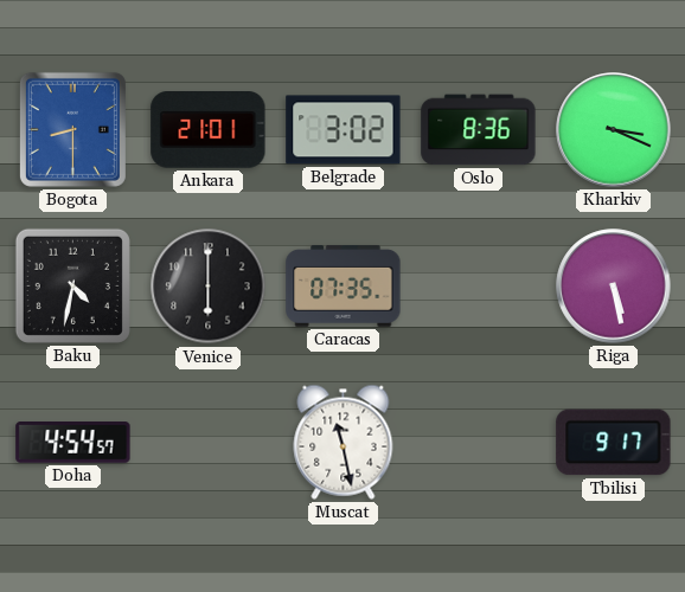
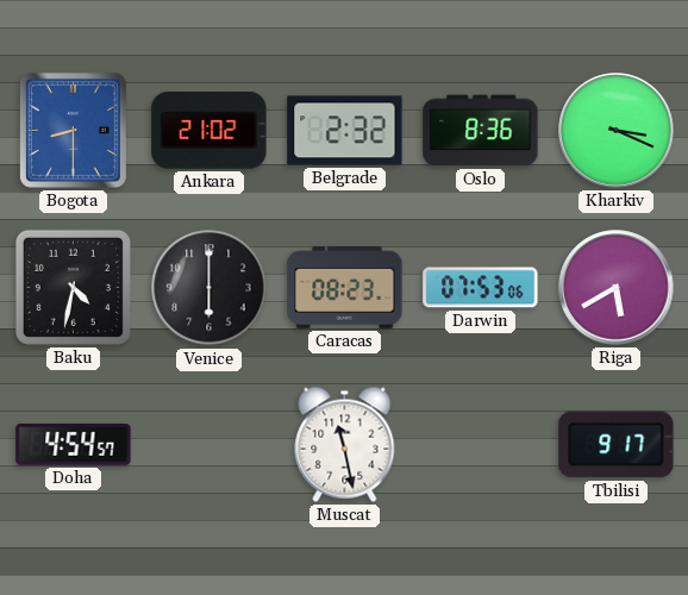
Ankara: 21:01 -> 21:02
Belgrade: 3:02 -> 2:32
Caracas: 07:35 -> 08:23
Darwin: none -> 07:53
Riga: 5:28 -> 5:40
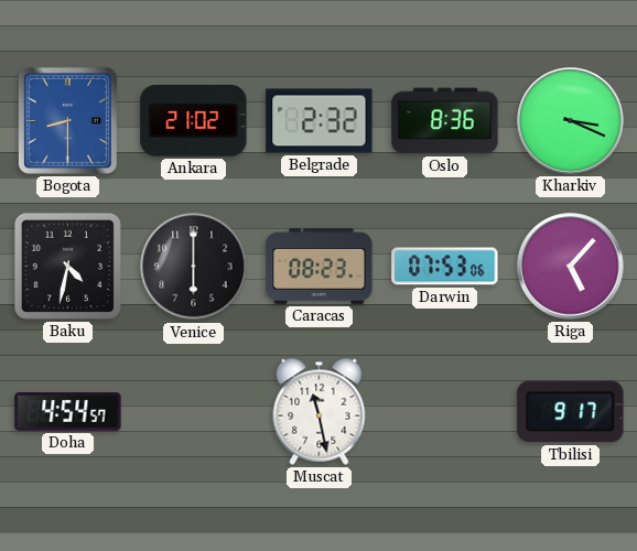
Riga: 5:40 -> 5:07
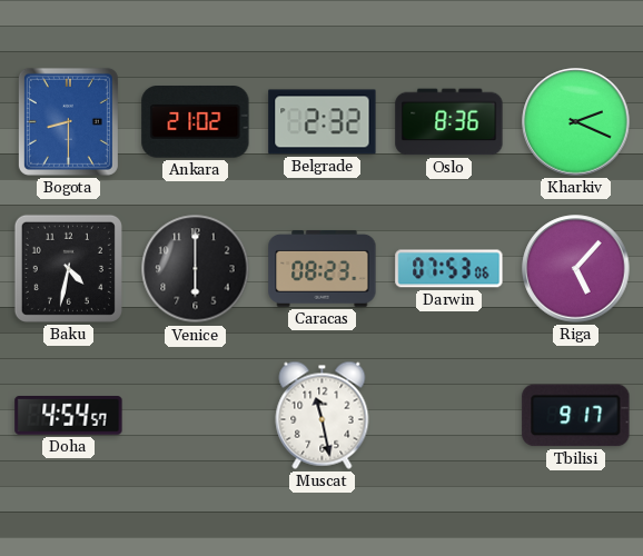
Kharkiv: 3:19 -> 2:19
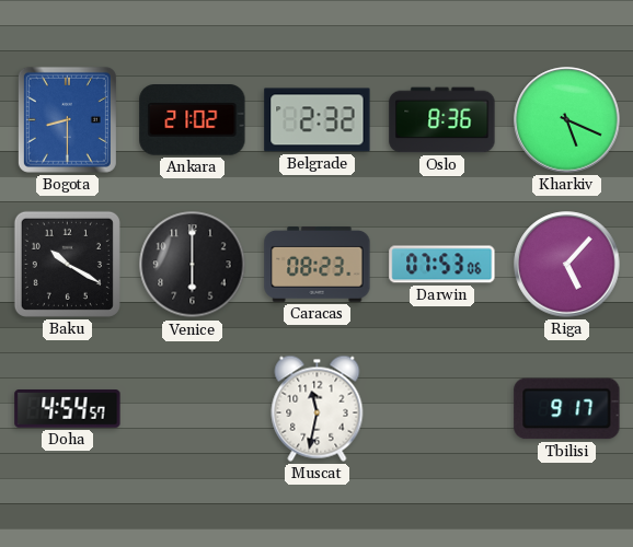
Kharkiv: 2:19 -> 5:19
Baku: 4:32 -> 10:20
Muscat: 11:28 -> 11:32
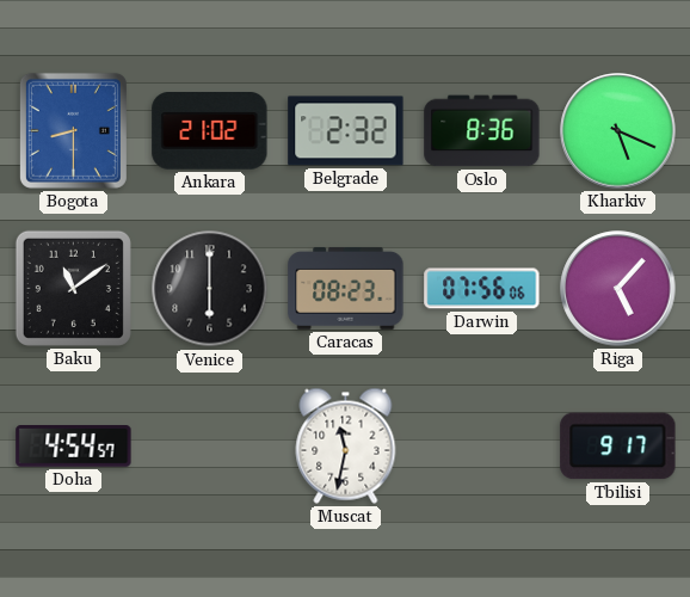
Baku: 10:20 -> 11:09
Darwin: 07:53 -> 07:56
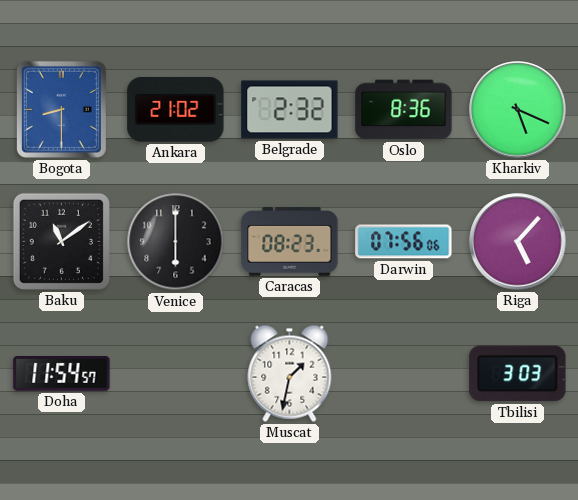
Doha: 4:54 -> 11:54
Muscat: 11:32 -> 1:32
Tbilisi: 9:17 -> 3:03
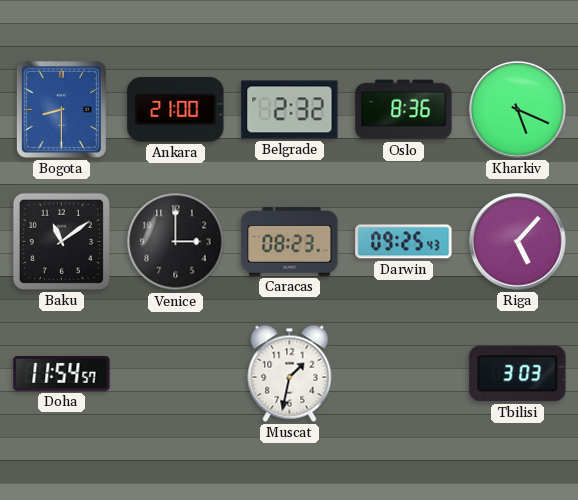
Ankara: 21:02 -> 21:00
Venice: 6:00 -> 3:00
Darwin: 07:56 -> 09:25
